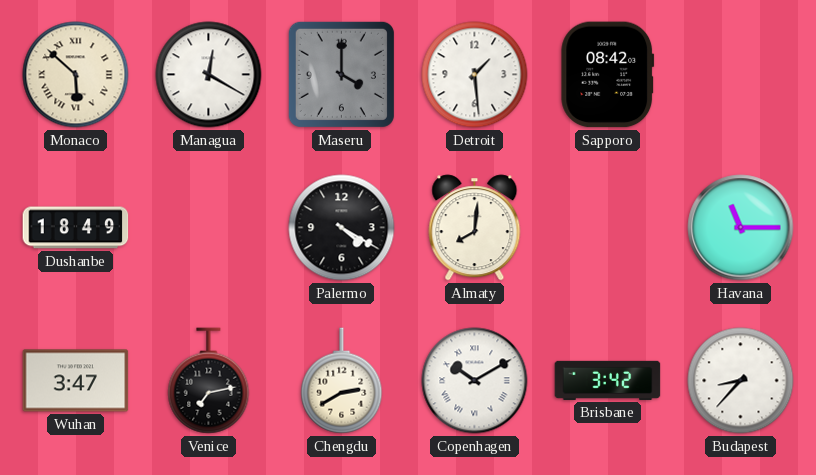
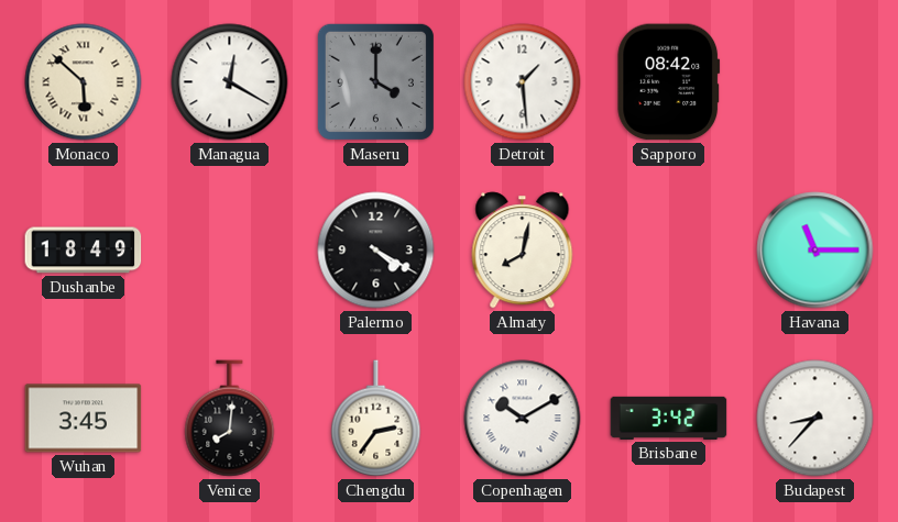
Almaty: 8:01 -> 8:02
Wuhan: 3:47 -> 3:45
Venice: 7:13 -> 8:01
Chengdu: 2:40 -> 2:36
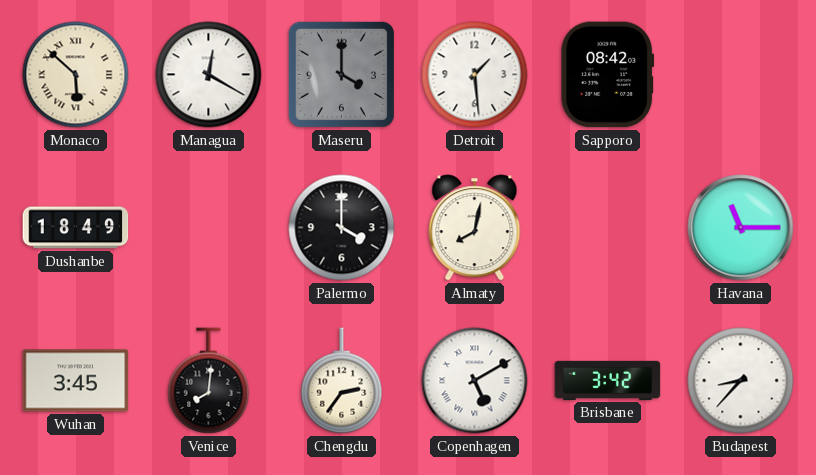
Palermo: 4:20 -> 4:00
Copenhagen: 10:10 -> 5:10
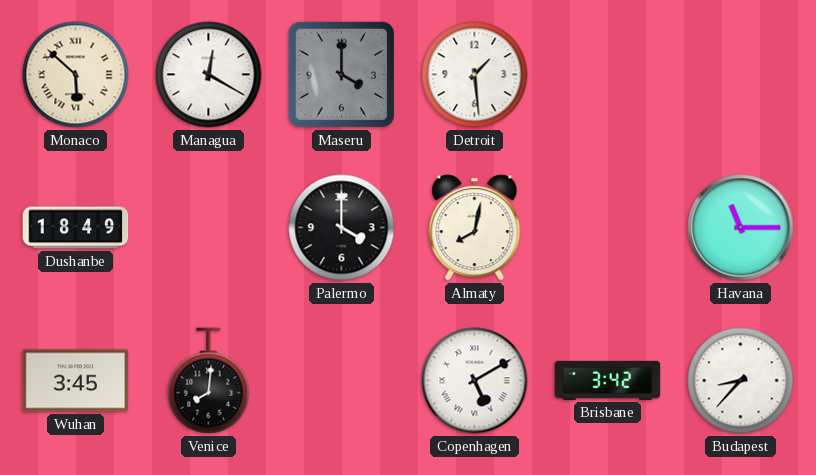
Sapporo: 08:42 -> none
Chengdu: 2:36 -> none
